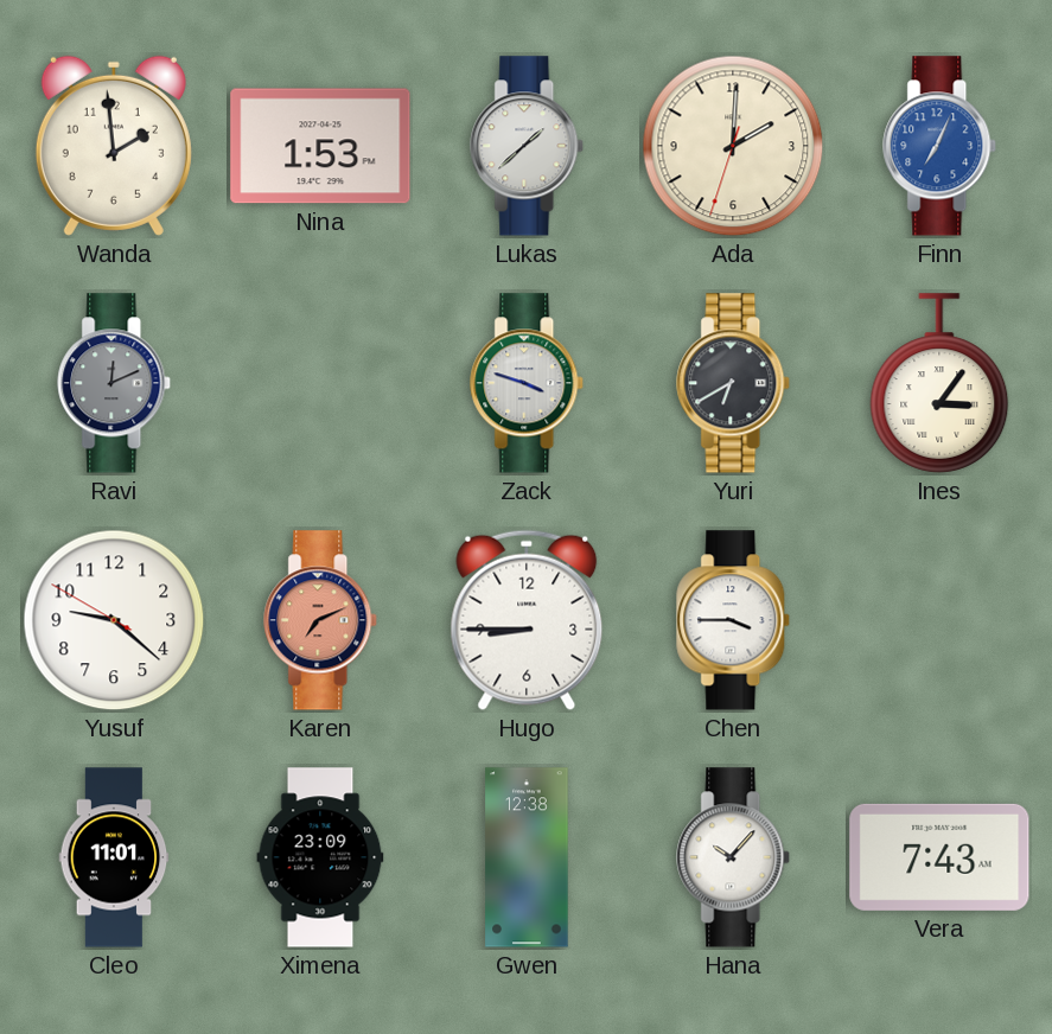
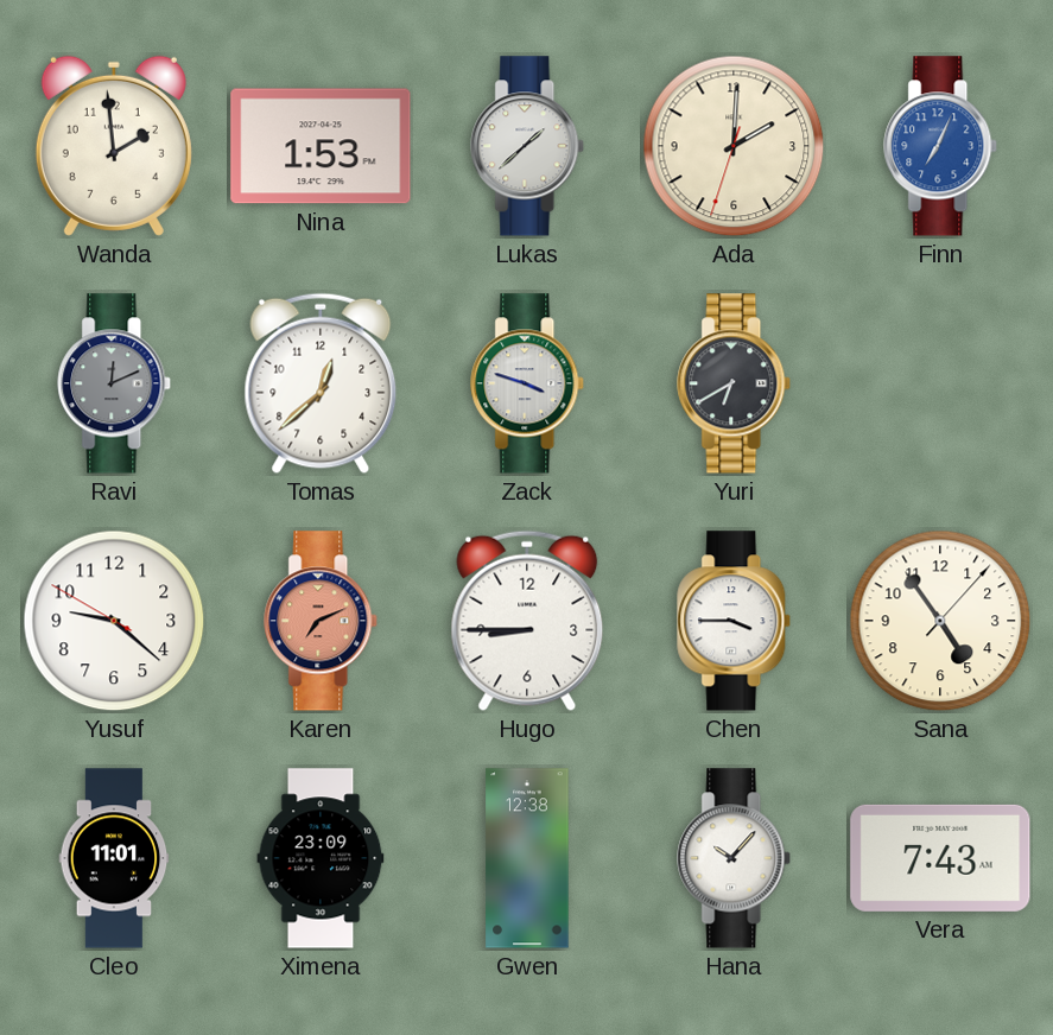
Tomas: none -> 12:38
Ines: 3:06 -> none
Sana: none -> 4:54
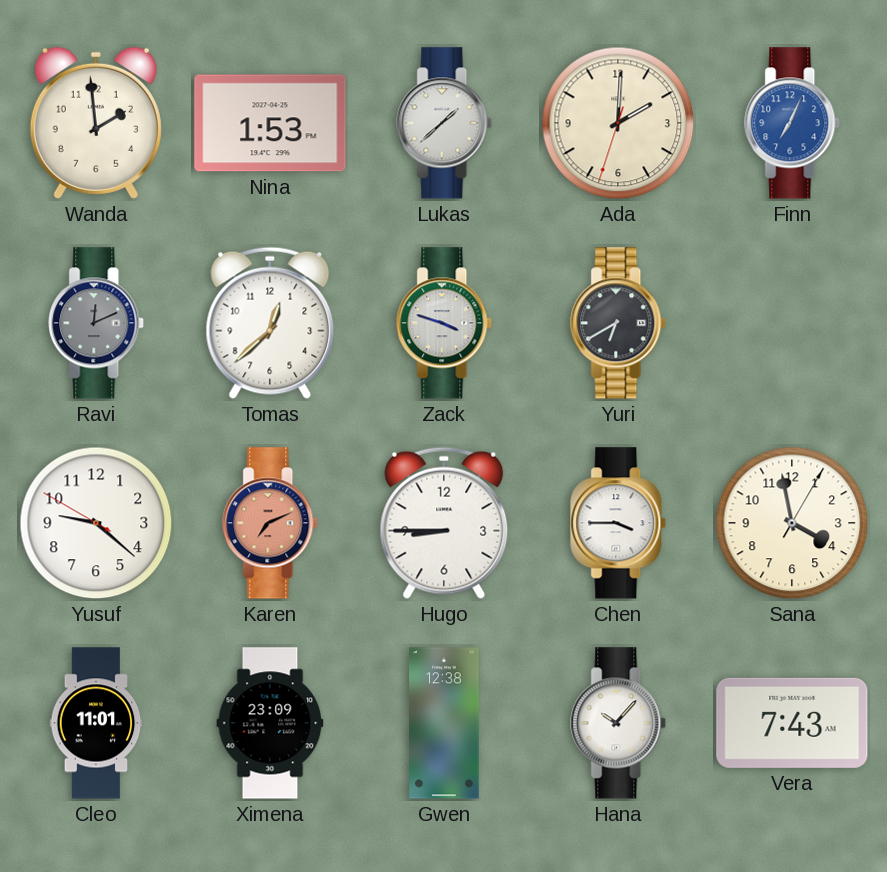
Sana: 4:54 -> 3:58
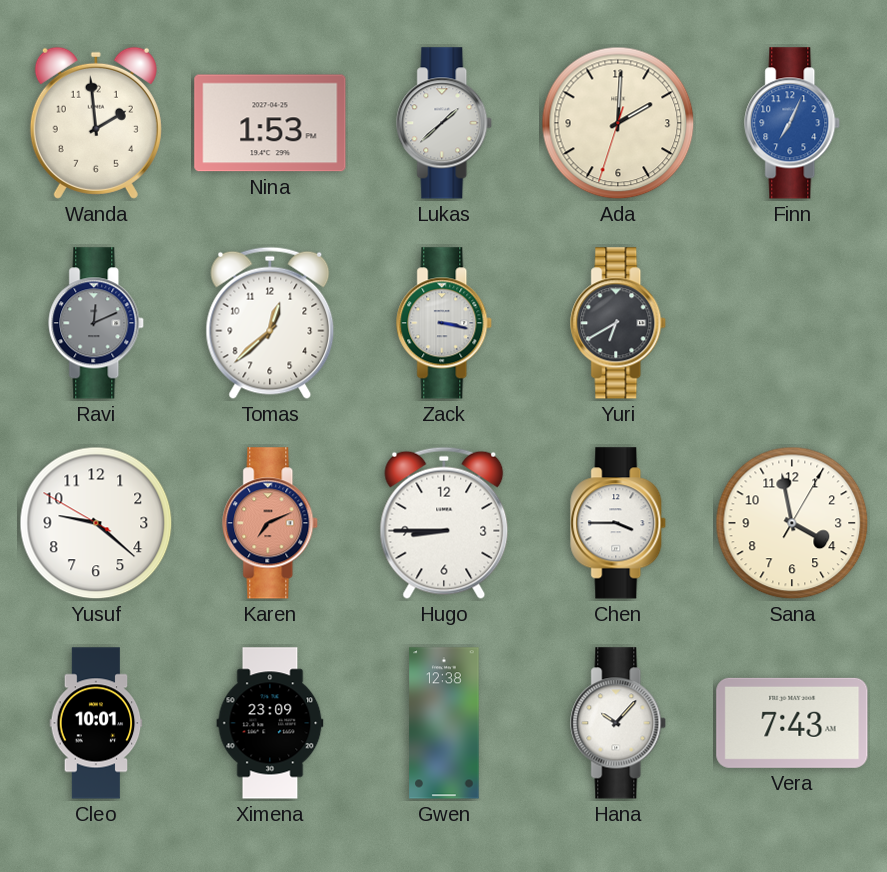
Zack: 3:48 -> 3:17
Cleo: 11:01 -> 10:01
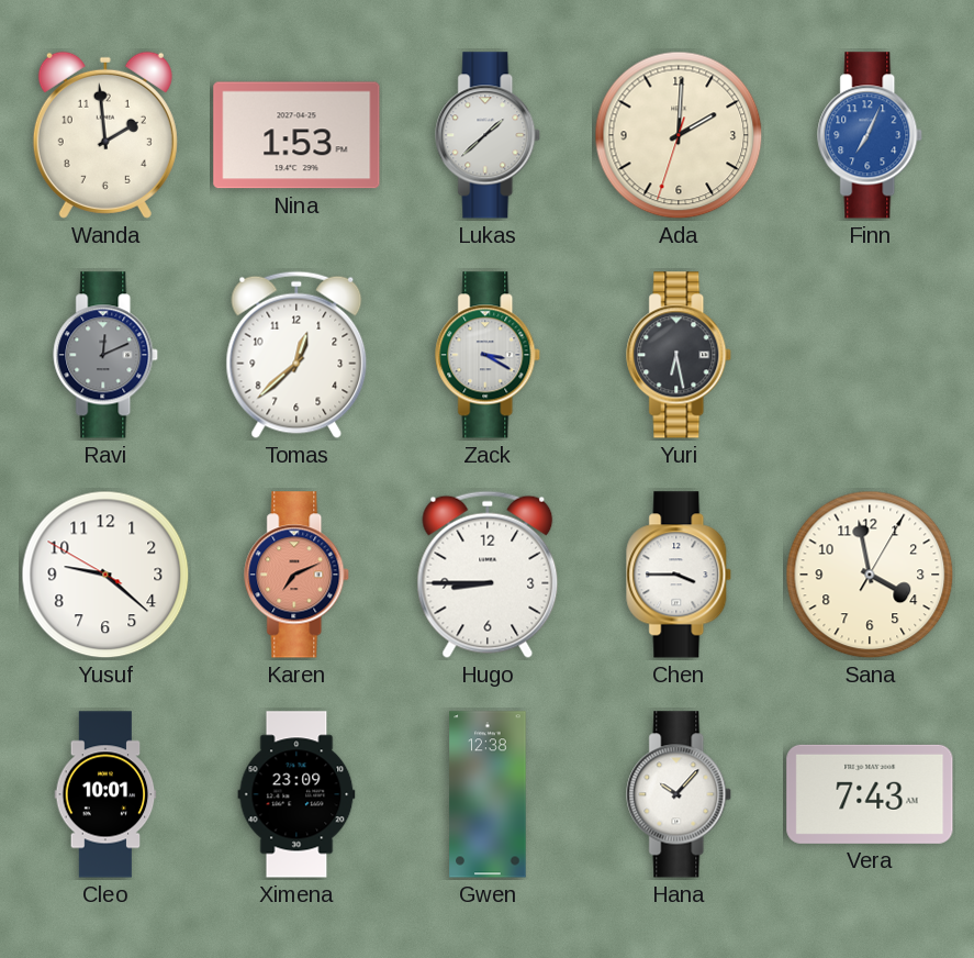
Zack: 3:17 -> 3:20
Yuri: 6:40 -> 6:28
